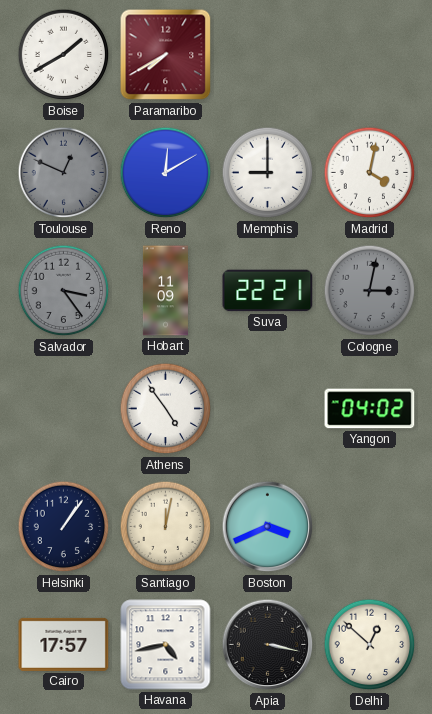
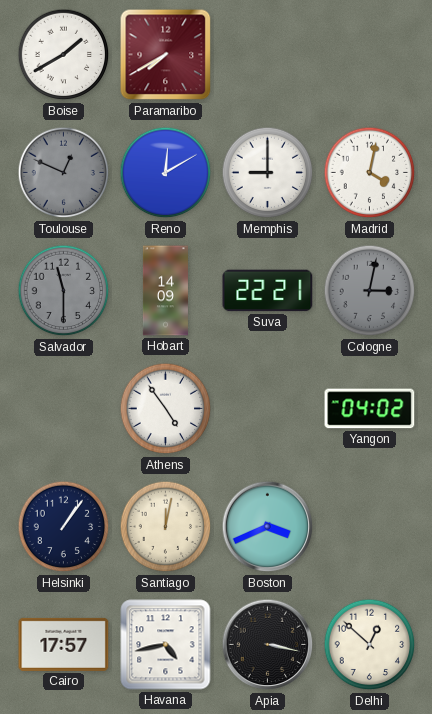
Salvador: 3:24 -> 11:30
Hobart: 11:09 -> 14:09
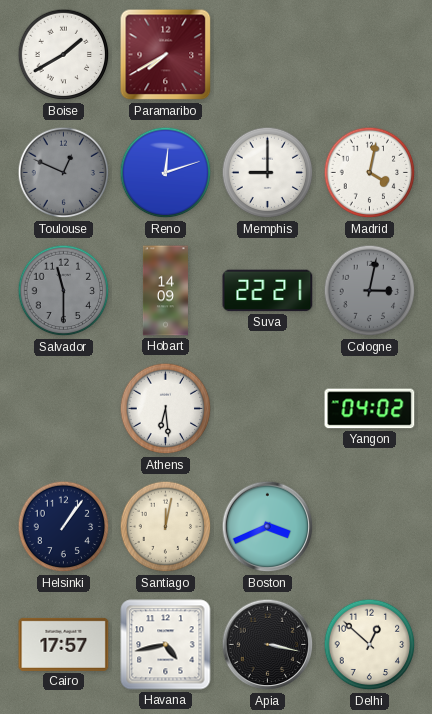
Reno: 12:10 -> 12:12
Athens: 4:54 -> 6:29
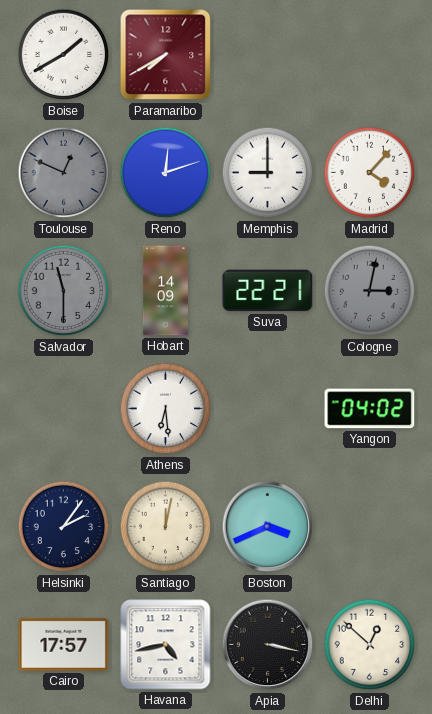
Madrid: 4:02 -> 4:07
Helsinki: 1:06 -> 2:06
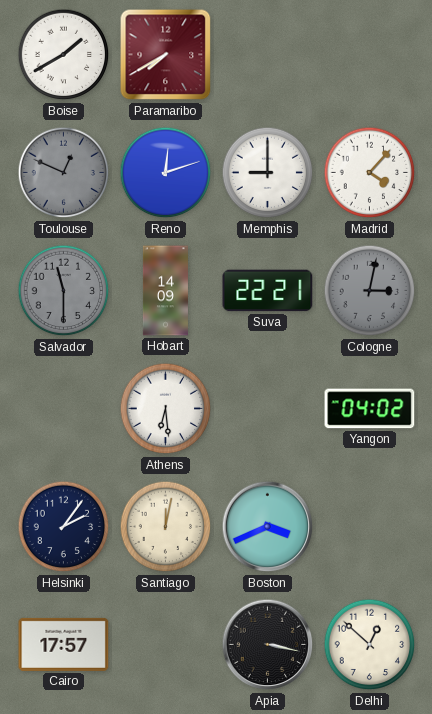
Havana: 4:43 -> none
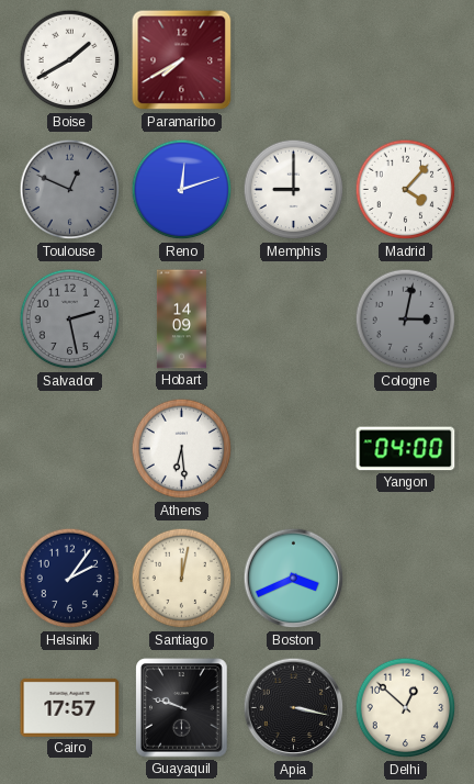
Salvador: 11:30 -> 2:28
Suva: 22:21 -> none
Yangon: 04:02 -> 04:00
Guayaquil: none -> 9:48
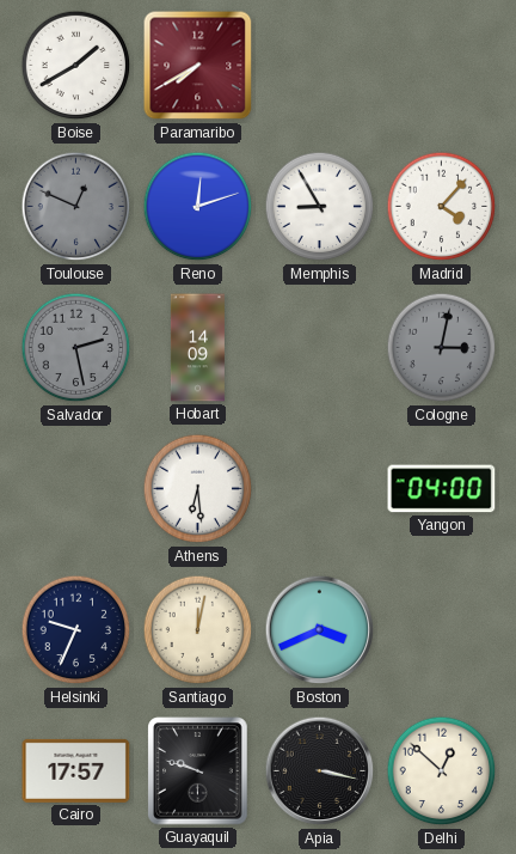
Memphis: 9:00 -> 8:55
Helsinki: 2:06 -> 9:34
